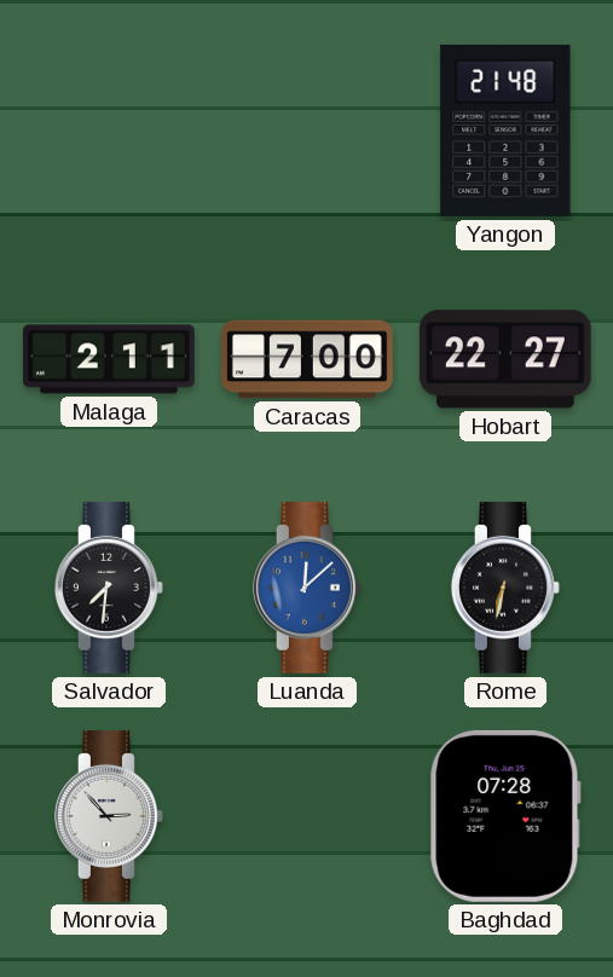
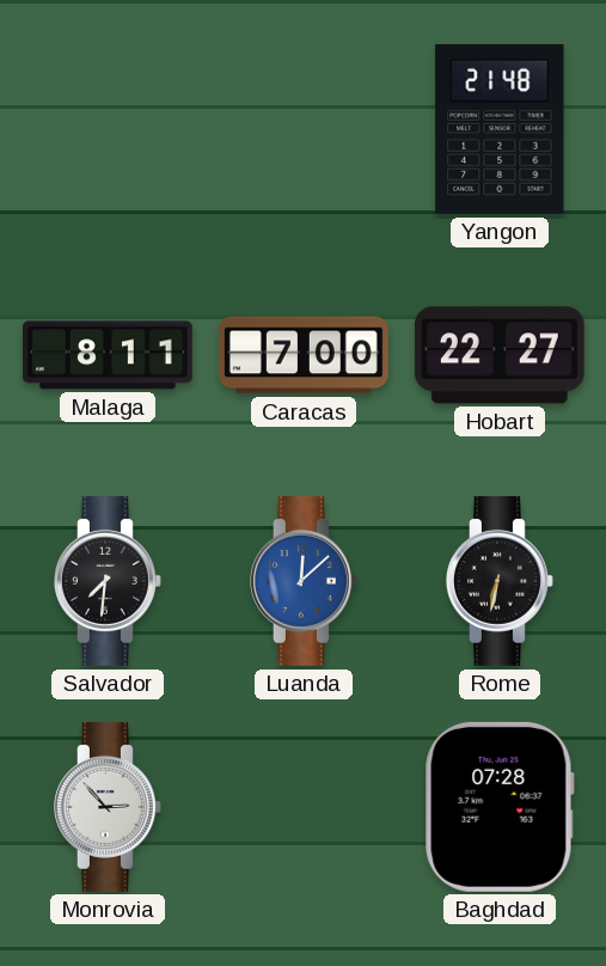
Malaga: 2:11 -> 8:11
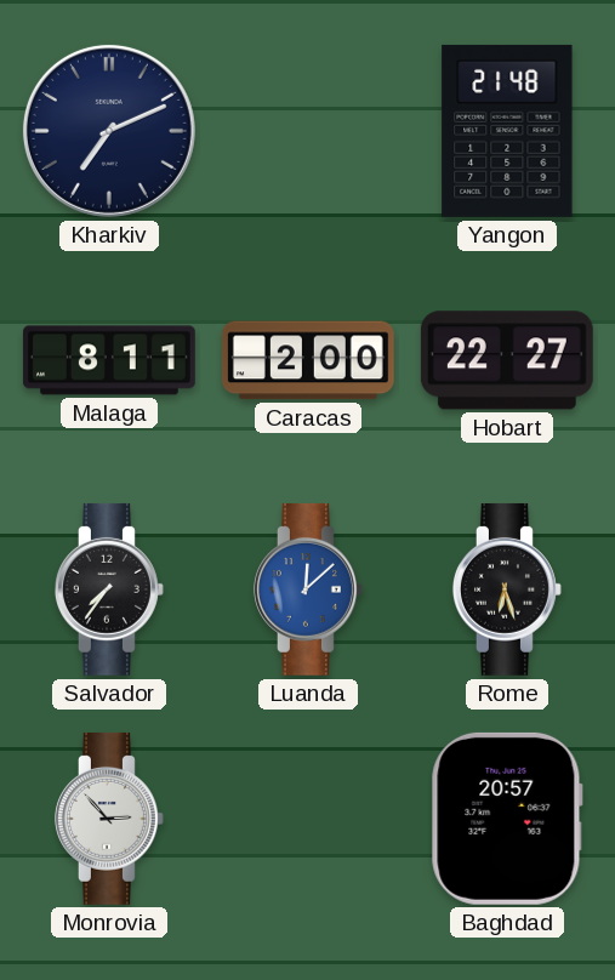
Kharkiv: none -> 7:11
Caracas: 7:00 -> 2:00
Salvador: 7:31 -> 7:36
Rome: 6:32 -> 6:27
Baghdad: 07:28 -> 20:57
